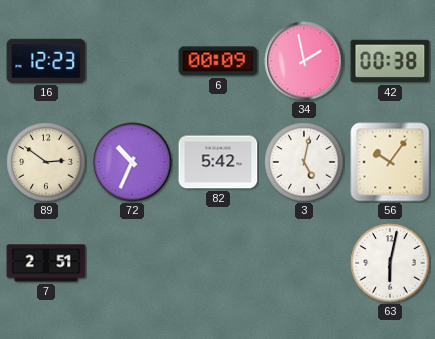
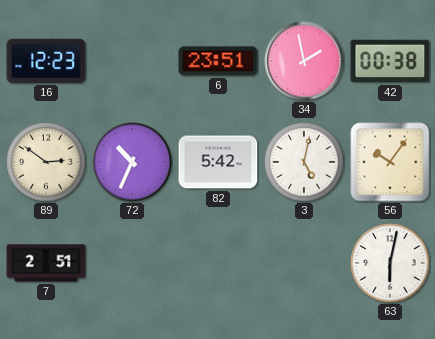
6: 00:09 -> 23:51
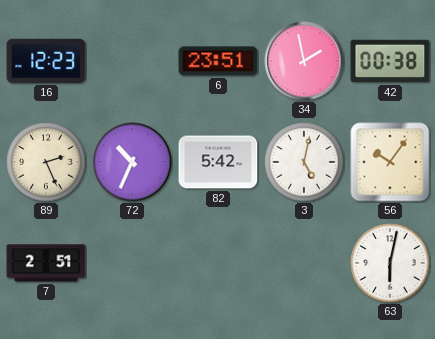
89: 2:51 -> 2:26
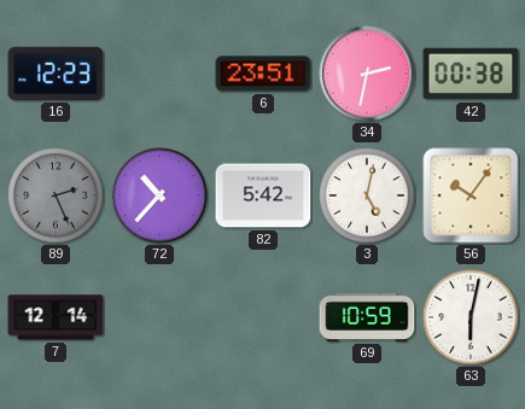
34: 1:58 -> 2:32
89 dial: cream -> grey
72: 10:34 -> 10:37
7: 2:51 -> 12:14
69: none -> 10:59
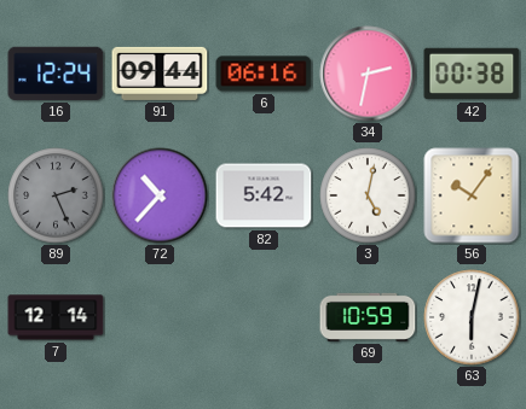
16: 12:23 -> 12:24
91: none -> 09:44
6: 23:51 -> 06:16
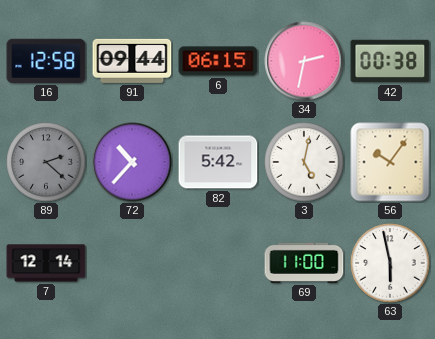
16: 12:24 -> 12:58
6: 06:16 -> 06:15
89: 2:26 -> 2:22
69: 10:59 -> 11:00
63: 6:02 -> 5:58
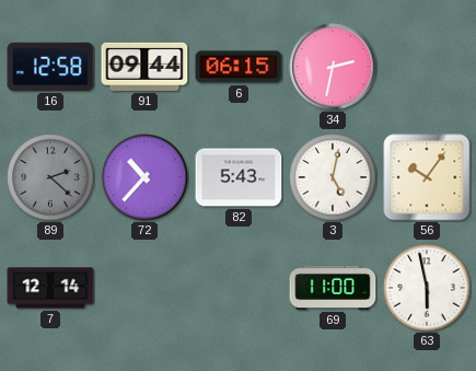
42: 00:38 -> none
82: 5:42 -> 5:43
